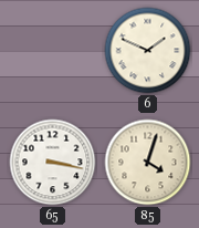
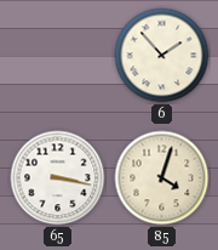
6: 1:49 -> 1:53
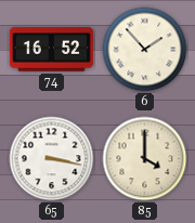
74: none -> 16:52
85: 4:03 -> 4:00
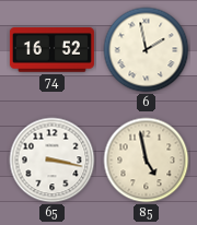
6: 1:53 -> 1:58
85: 4:00 -> 4:58
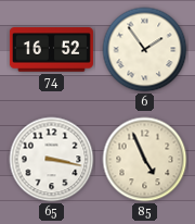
6: 1:58 -> 1:54
85: 4:58 -> 4:56
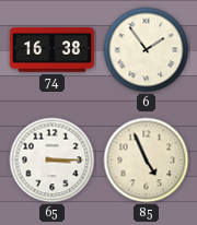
74: 16:52 -> 16:38
65: 3:17 -> 3:15
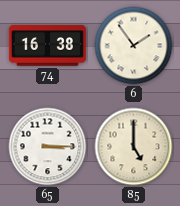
85: 4:56 -> 5:00
